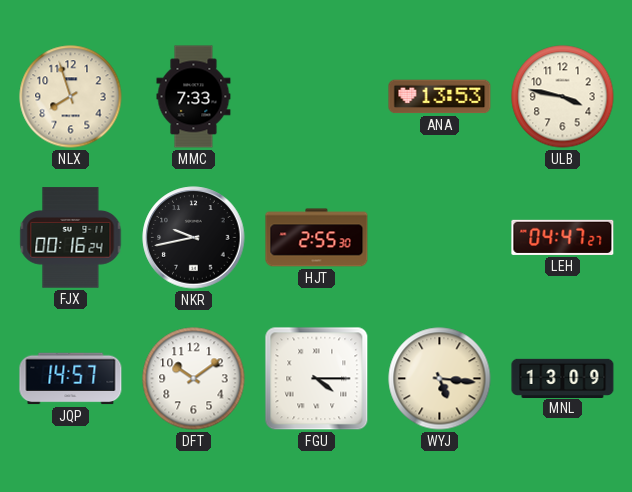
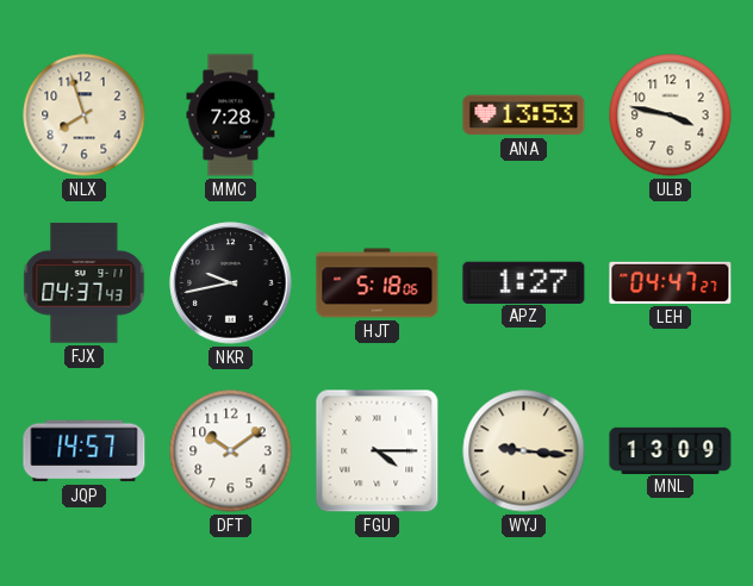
MMC: 7:33 -> 7:28
FJX: 00:16 -> 04:37
HJT: 2:55 -> 5:18
APZ: none -> 1:27
WYJ: 5:16 -> 9:16
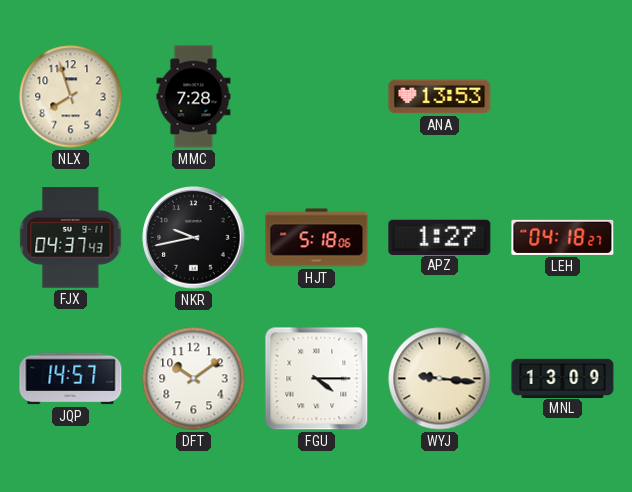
ULB: 3:47 -> none
LEH: 04:47 -> 04:18
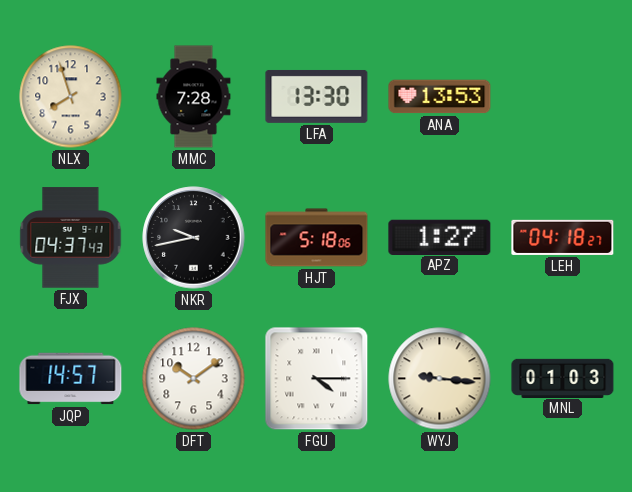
LFA: none -> 13:30
MNL: 13:09 -> 01:03
